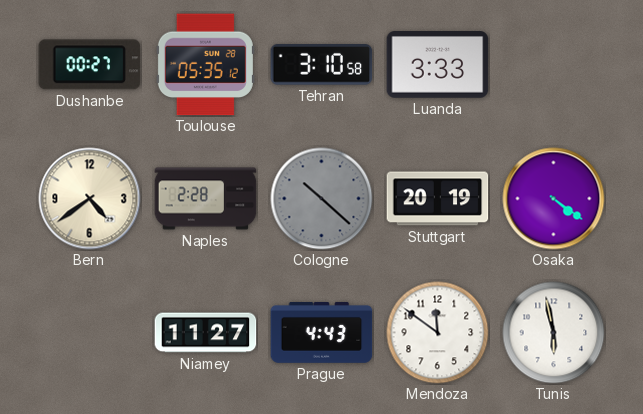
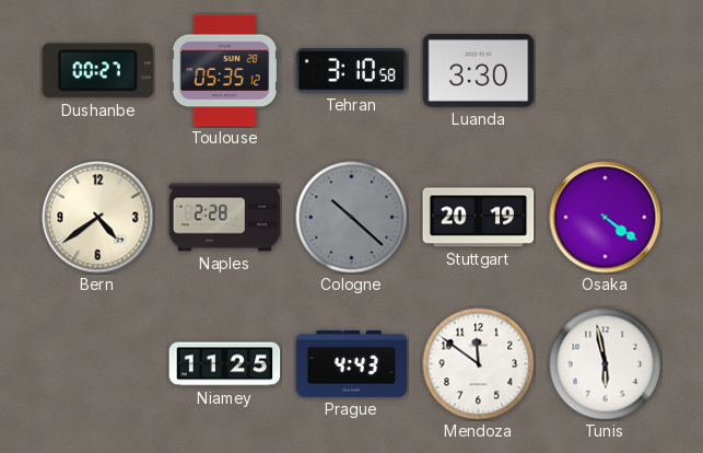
Luanda: 3:33 -> 3:30
Niamey: 11:27 -> 11:25
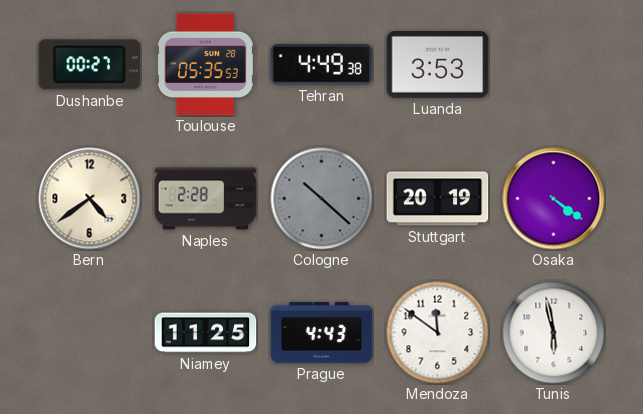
Toulouse: 05:35:12 -> 05:35:53
Tehran: 3:10 -> 4:49
Luanda: 3:30 -> 3:53
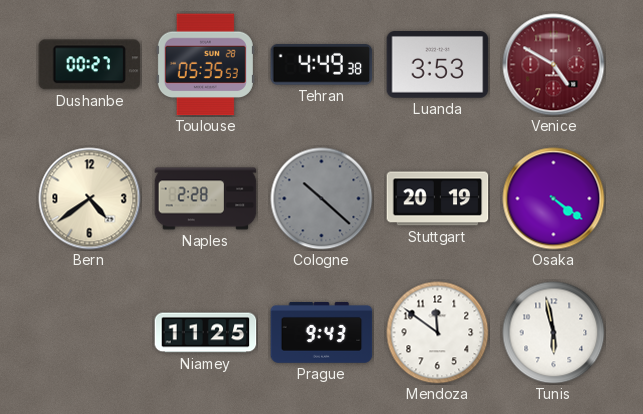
Venice: none -> 4:50
Prague: 4:43 -> 9:43
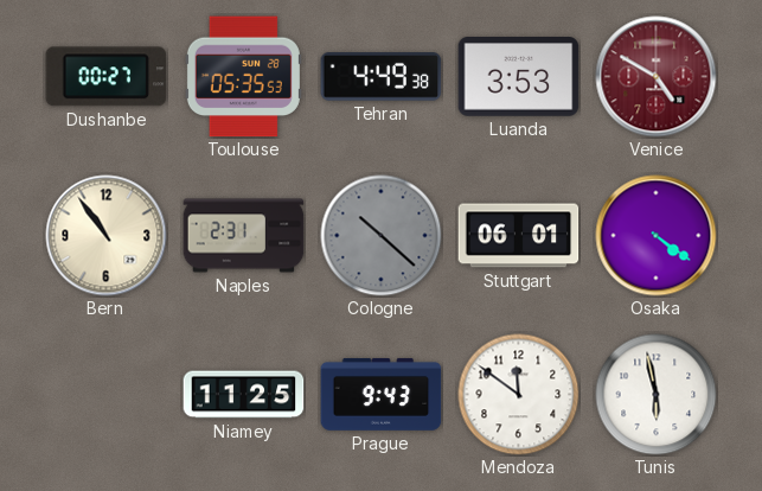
Bern: 4:39 -> 10:54
Naples: 2:28 -> 2:31
Stuttgart: 20:19 -> 06:01
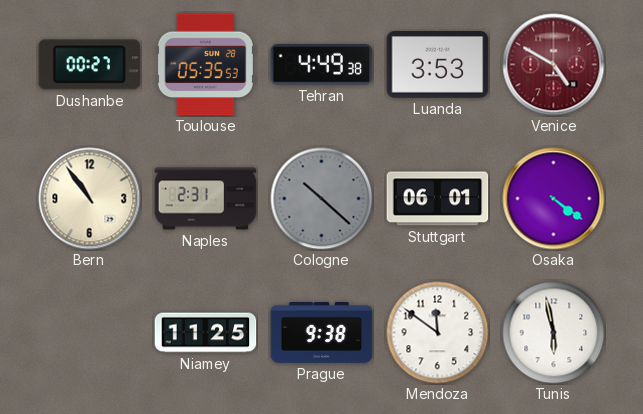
Prague: 9:43 -> 9:38
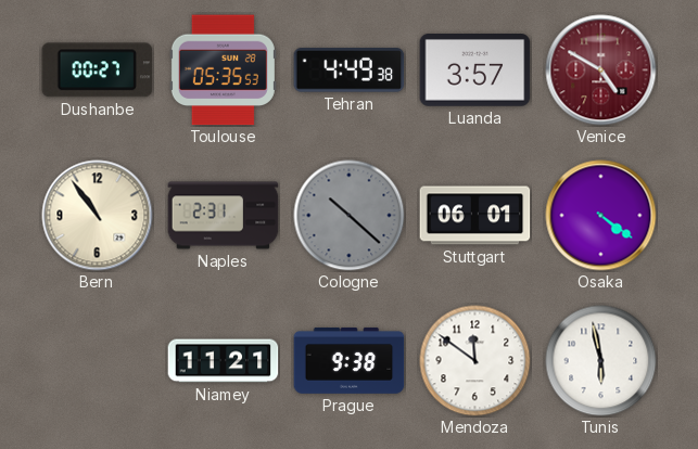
Luanda: 3:53 -> 3:57
Niamey: 11:25 -> 11:21
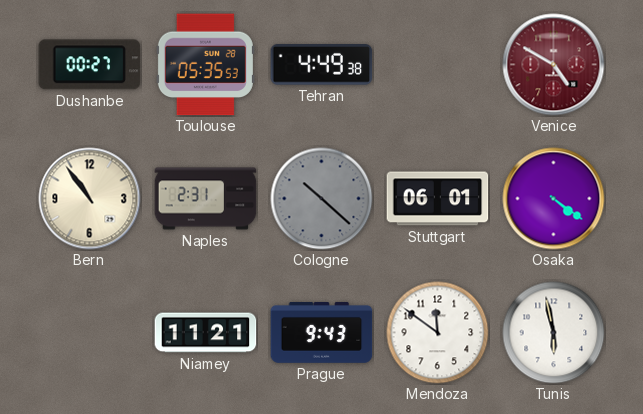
Luanda: 3:57 -> none
Prague: 9:38 -> 9:43
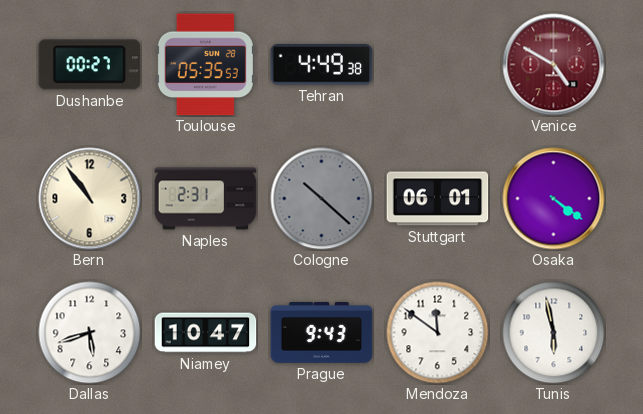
Dallas: none -> 5:42
Niamey: 11:21 -> 10:47
